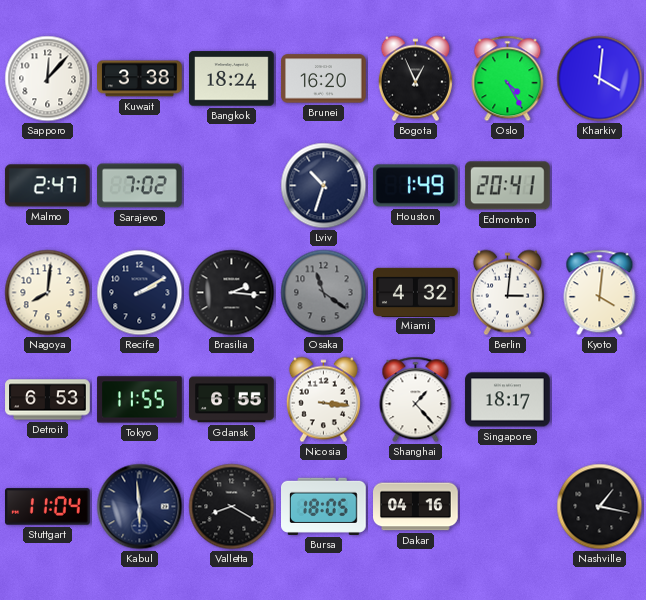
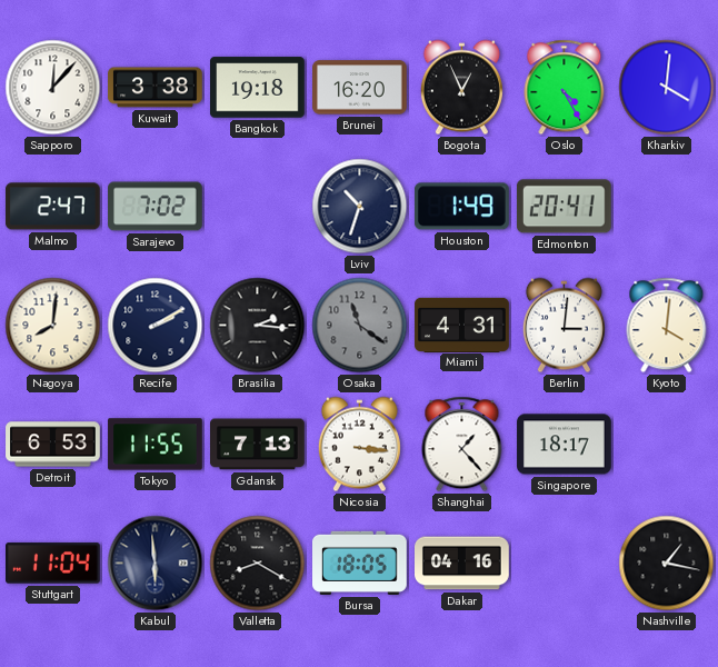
Bangkok: 18:24 -> 19:18
Miami: 4:32 -> 4:31
Gdansk: 6:55 -> 7:13
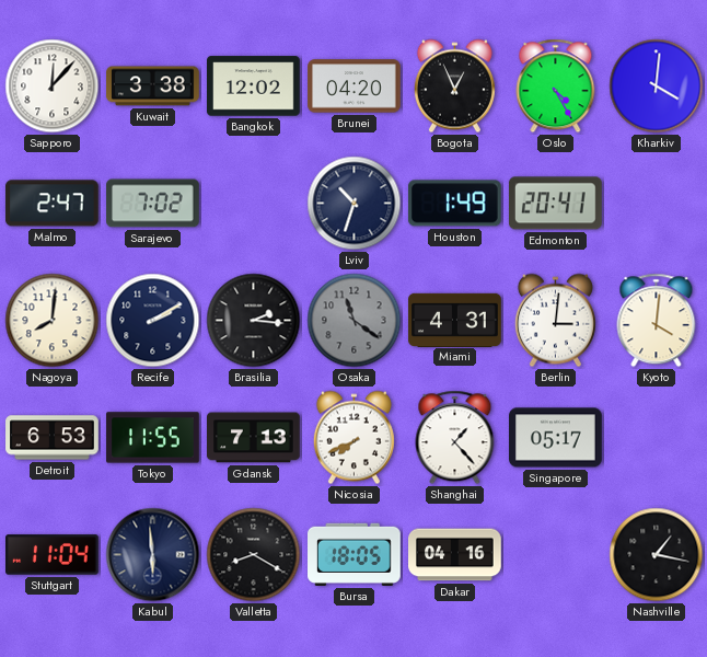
Bangkok: 19:18 -> 12:02
Brunei: 16:20 -> 04:20
Nicosia: 3:16 -> 7:41
Singapore: 18:17 -> 05:17
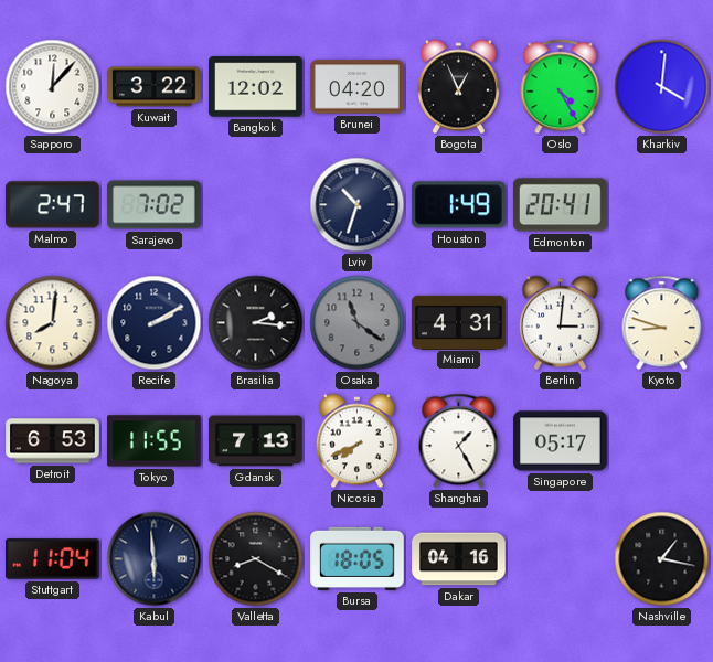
Kuwait: 3:38 -> 3:22
Kyoto: 4:01 -> 8:48
Shanghai: 1:23 -> 1:25
